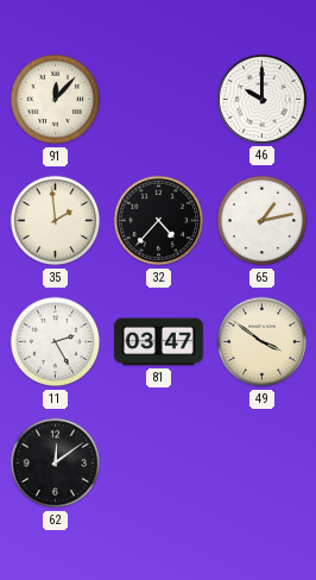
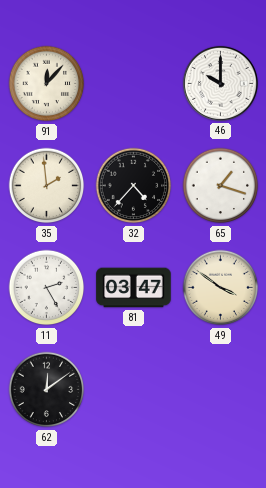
65: 1:13 -> 1:18
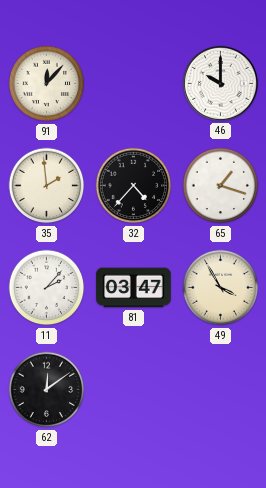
11: 2:25 -> 2:07
49: 3:51 -> 3:55
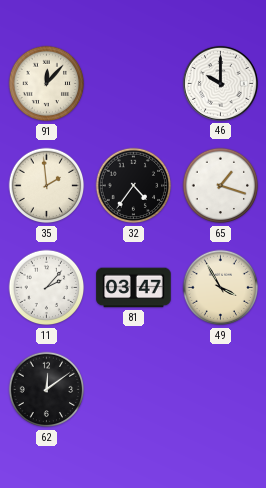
32: 4:37 -> 4:36
